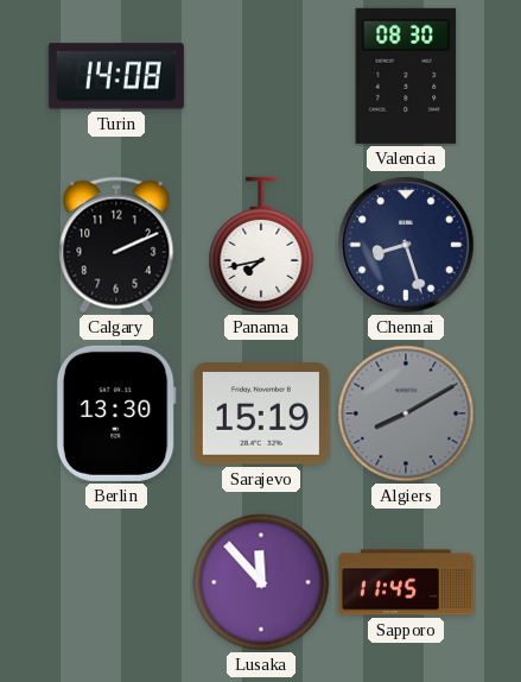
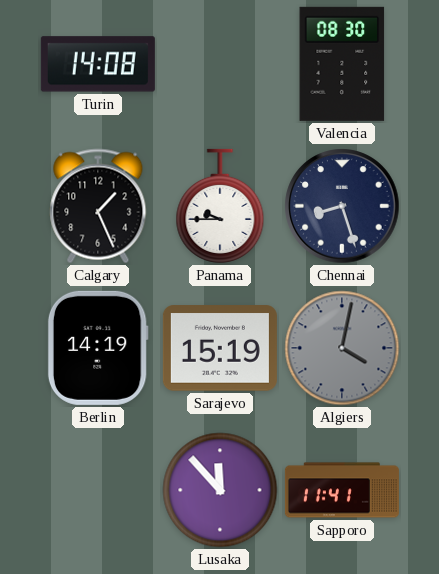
Calgary: 2:11 -> 1:26
Panama: 7:43 -> 9:45
Berlin: 13:30 -> 14:19
Algiers: 8:10 -> 4:02
Sapporo: 11:45 -> 11:41
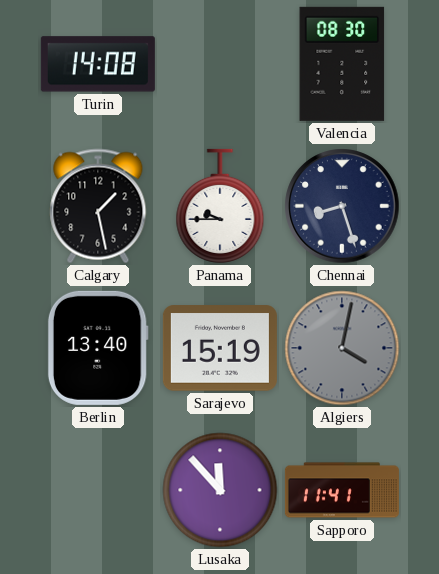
Calgary: 1:26 -> 1:28
Berlin: 14:19 -> 13:40
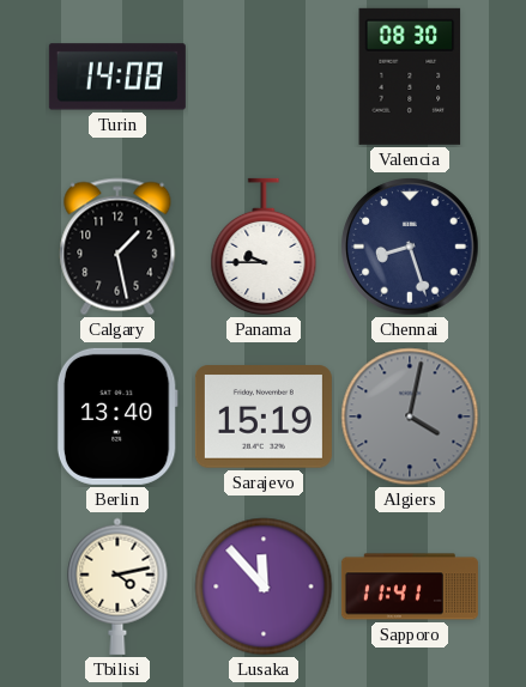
Tbilisi: none -> 4:13
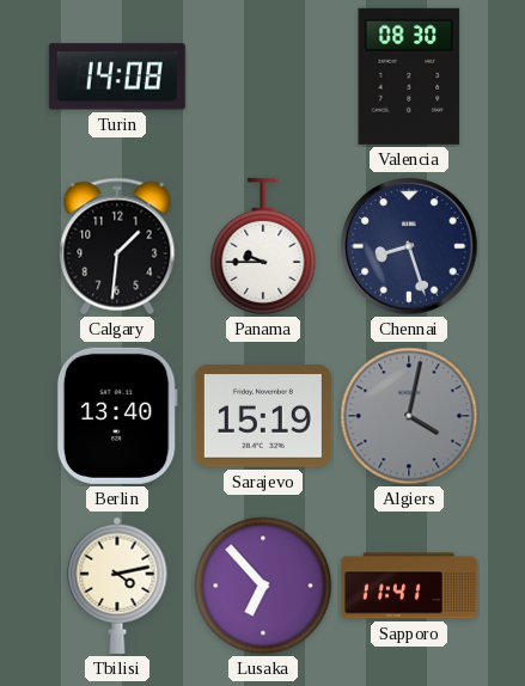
Calgary: 1:28 -> 1:31
Lusaka: 11:53 -> 6:53
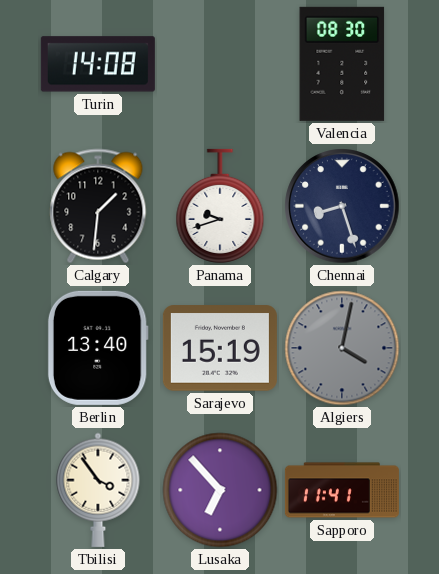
Panama: 9:45 -> 9:42
Tbilisi: 4:13 -> 3:54
